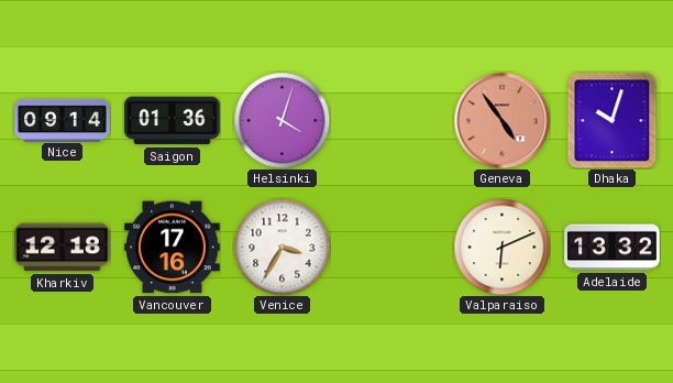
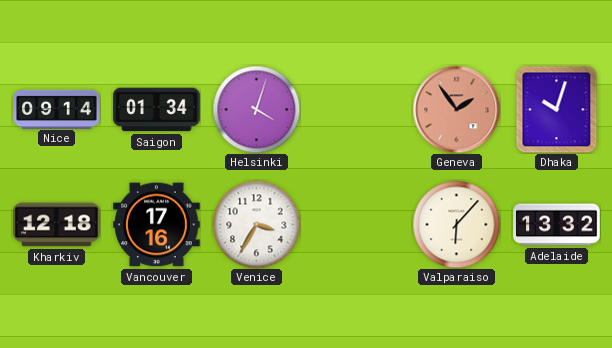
Saigon: 01:36 -> 01:34
Geneva: 4:54 -> 1:54
Valparaiso: 6:11 -> 6:07
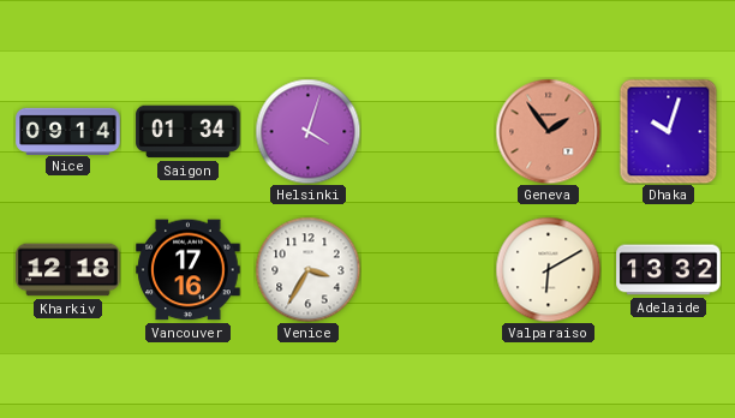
Valparaiso: 6:07 -> 6:10
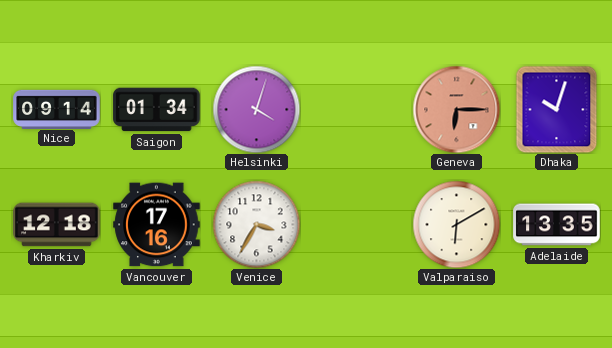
Geneva: 1:54 -> 6:15
Adelaide: 13:32 -> 13:35
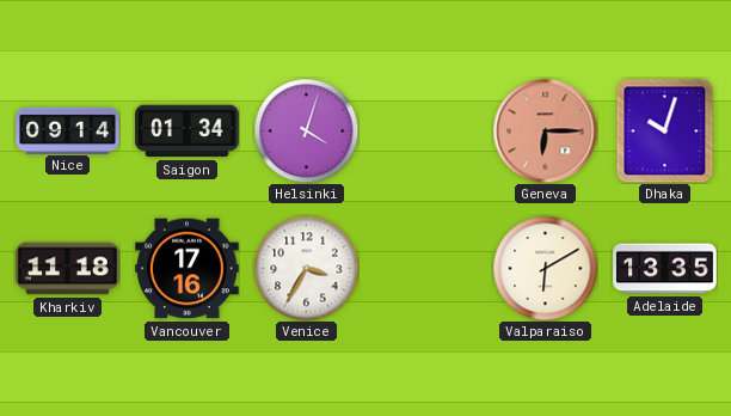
Kharkiv: 12:18 -> 11:18
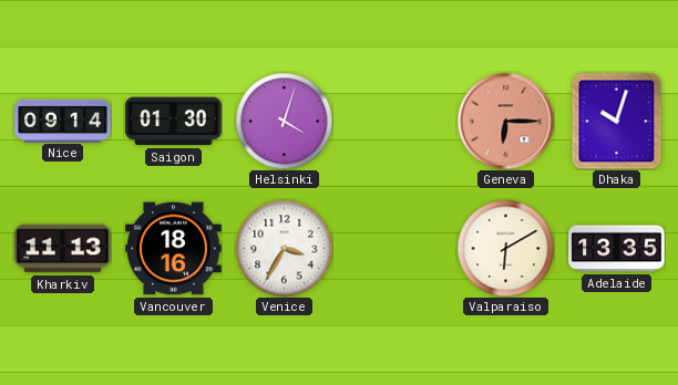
Saigon: 01:34 -> 01:30
Kharkiv: 11:18 -> 11:13
Vancouver: 17:16 -> 18:16
